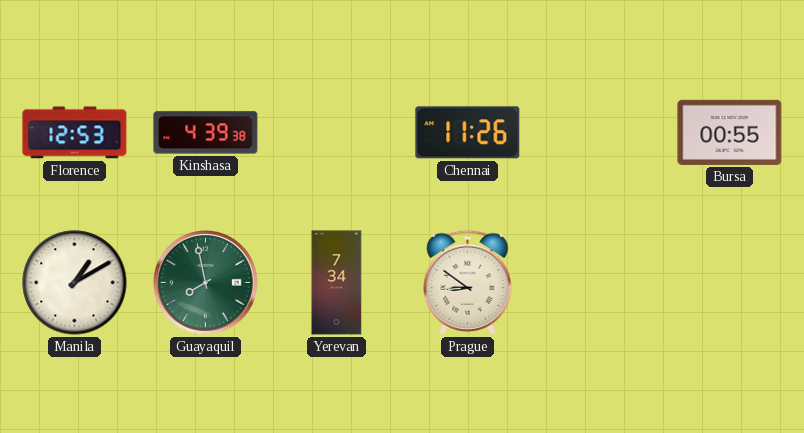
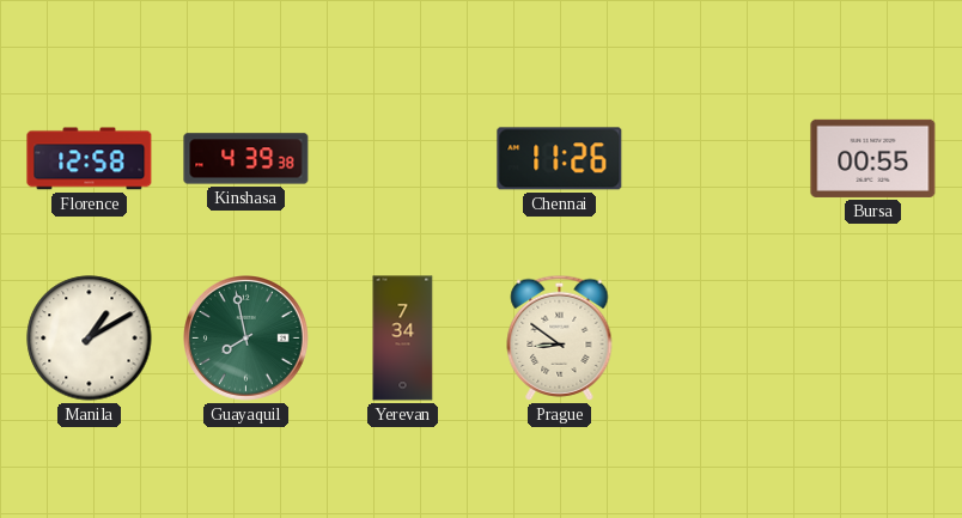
Florence: 12:53 -> 12:58
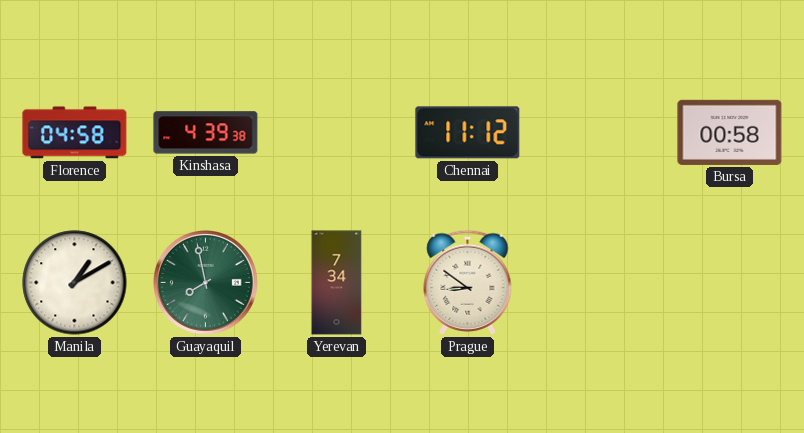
Florence: 12:58 -> 04:58
Chennai: 11:26 -> 11:12
Bursa: 00:55 -> 00:58
